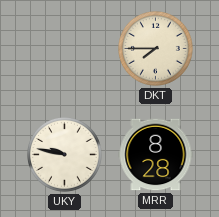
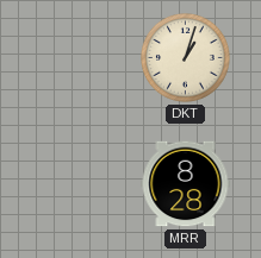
DKT: 7:45 -> 1:03
UKY: 9:47 -> none
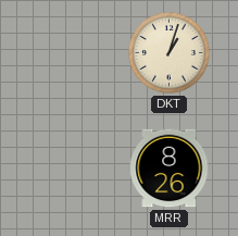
MRR: 8:28 -> 8:26
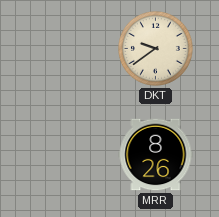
DKT: 1:03 -> 9:39
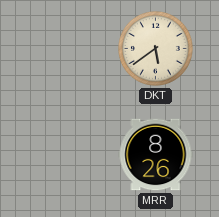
DKT: 9:39 -> 5:39
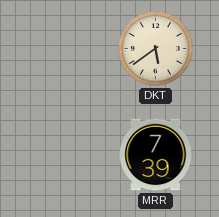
MRR: 8:26 -> 7:39
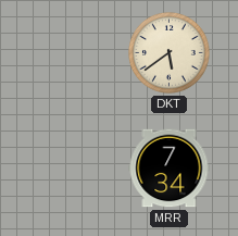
MRR: 7:39 -> 7:34
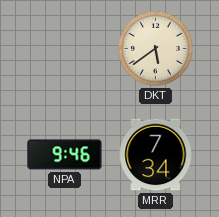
NPA: none -> 9:46
